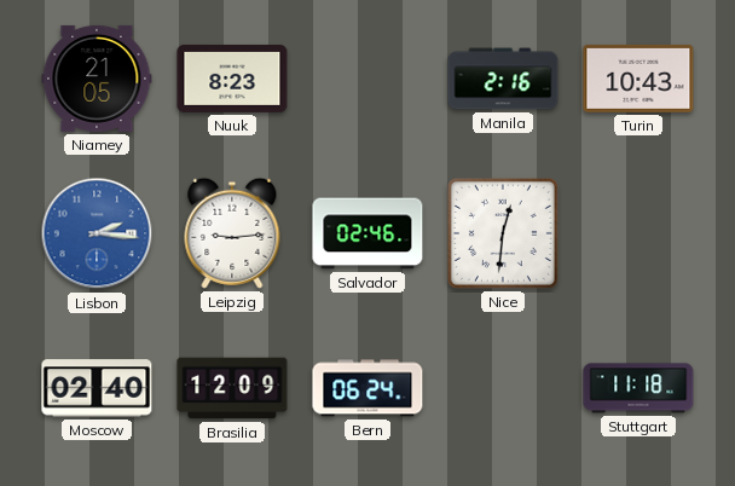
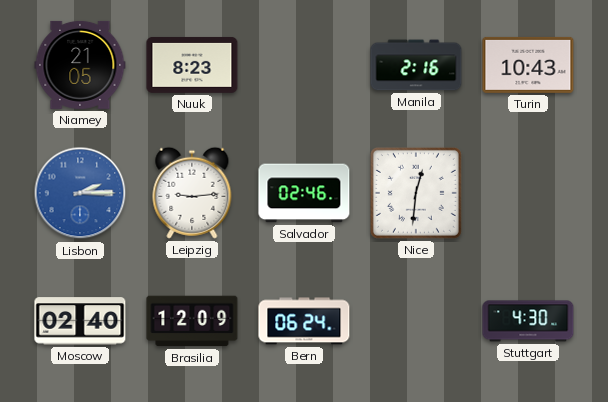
Lisbon: 2:16 -> 2:15
Stuttgart: 11:18 -> 4:30
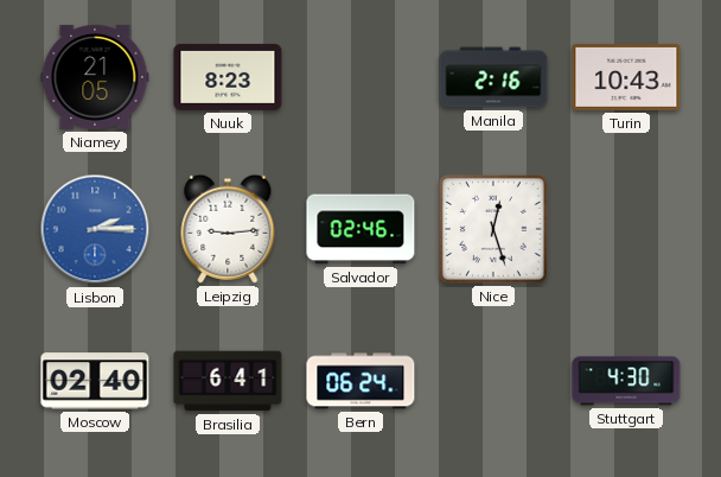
Nice: 12:31 -> 12:27
Brasilia: 12:09 -> 6:41
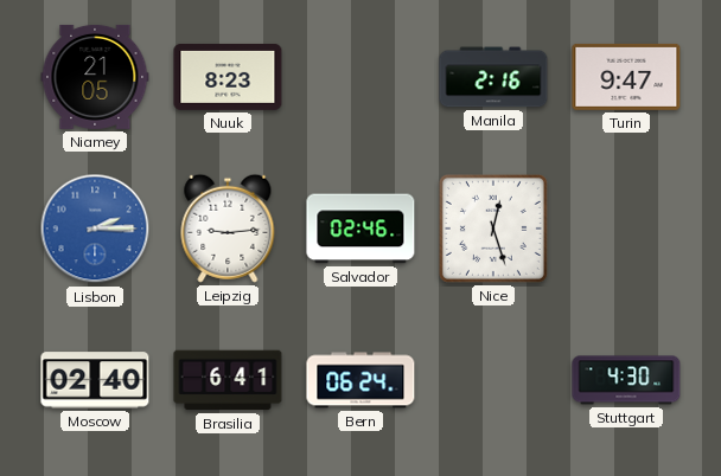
Turin: 10:43 -> 9:47
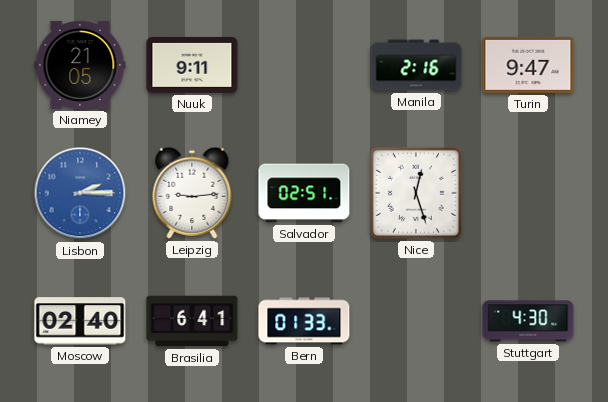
Nuuk: 8:23 -> 9:11
Salvador: 02:46 -> 02:51
Bern: 06:24 -> 01:33
